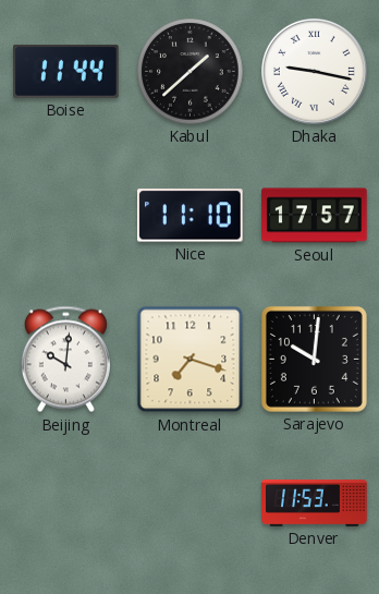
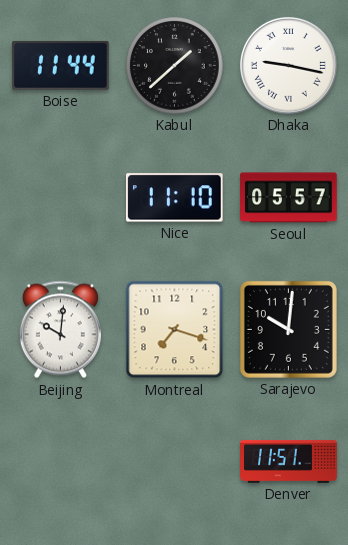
Seoul: 17:57 -> 05:57
Denver: 11:53 -> 11:51
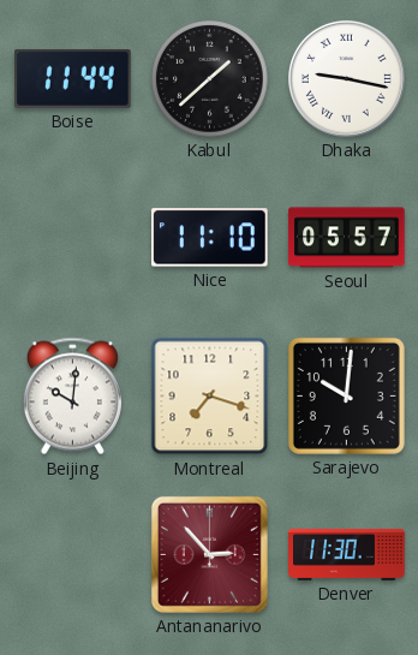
Antananarivo: none -> 2:53
Denver: 11:51 -> 11:30
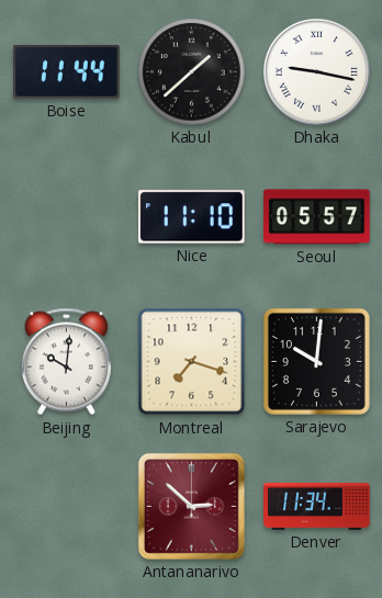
Antananarivo: 2:53 -> 2:52
Denver: 11:30 -> 11:34
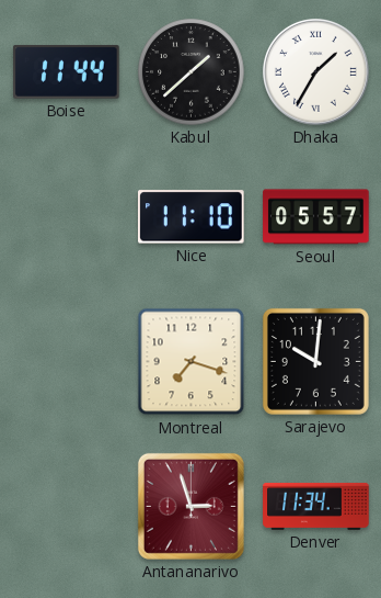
Dhaka: 9:17 -> 1:35
Beijing: 10:01 -> none
Antananarivo: 2:52 -> 2:57
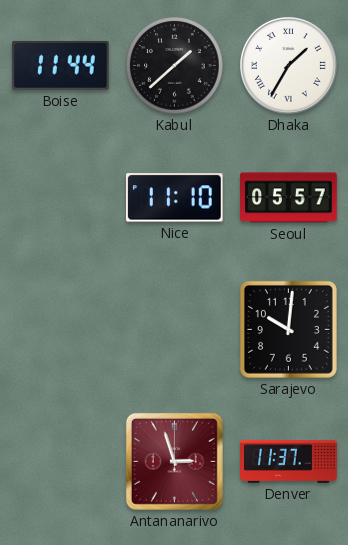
Montreal: 7:18 -> none
Denver: 11:34 -> 11:37
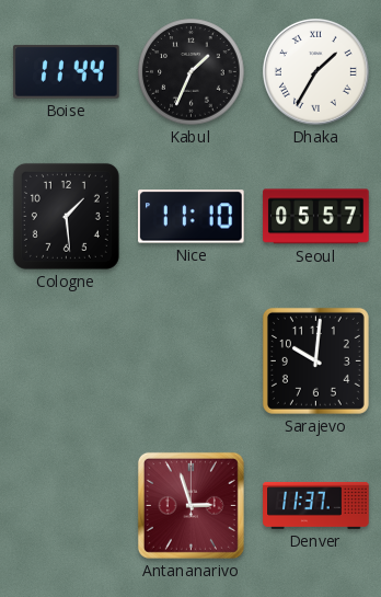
Kabul: 1:38 -> 1:34
Cologne: none -> 1:29
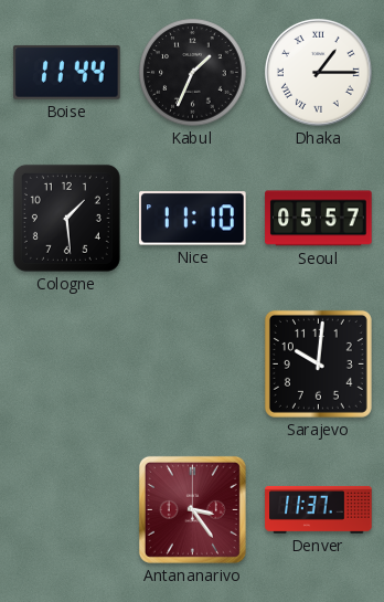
Dhaka: 1:35 -> 1:15
Antananarivo: 2:57 -> 3:24
